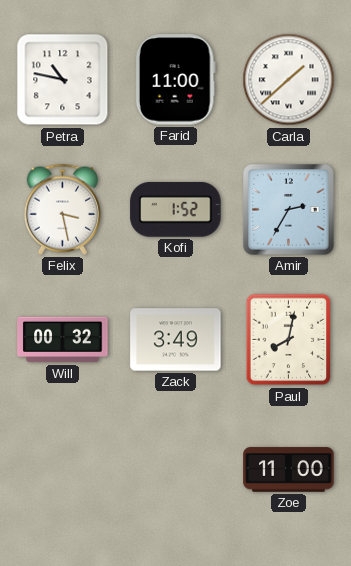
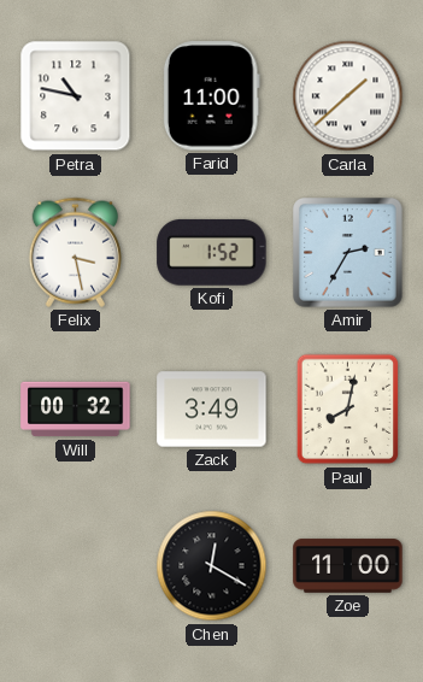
Chen: none -> 12:20
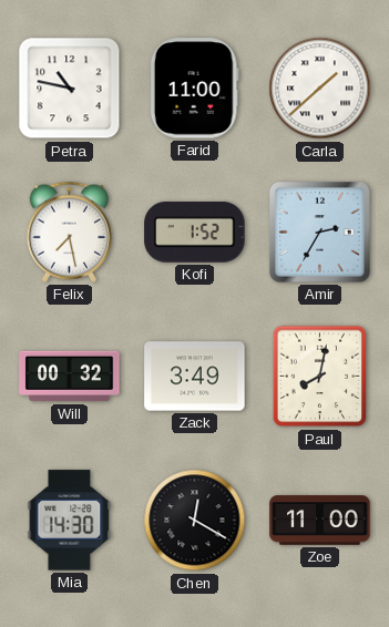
Felix: 3:28 -> 7:28
Mia: none -> 14:30
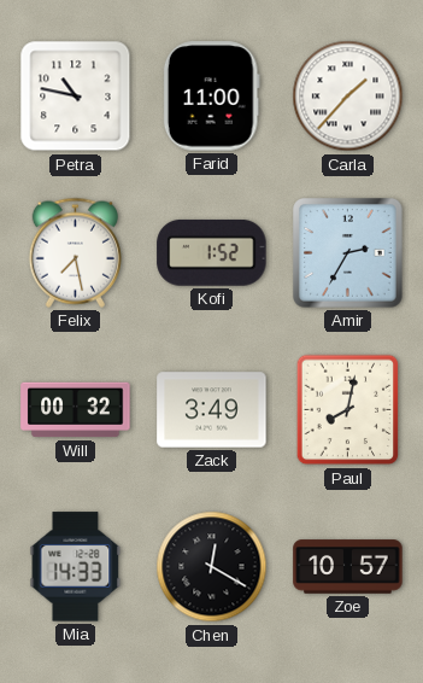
Carla: 1:38 -> 1:37
Mia: 14:30 -> 14:33
Zoe: 11:00 -> 10:57
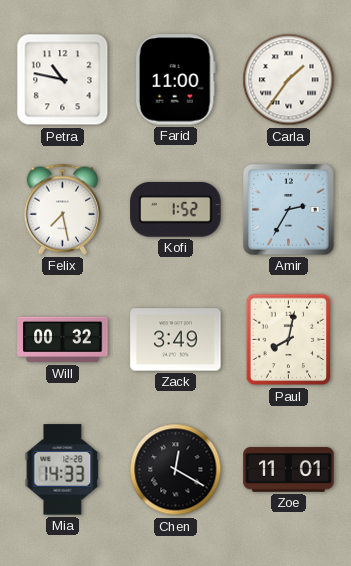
Carla: 1:37 -> 1:36
Zoe: 10:57 -> 11:01
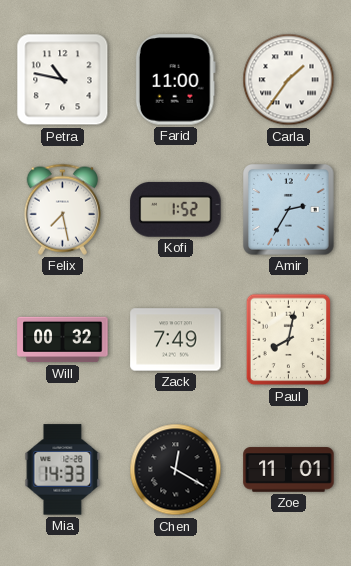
Zack: 3:49 -> 7:49
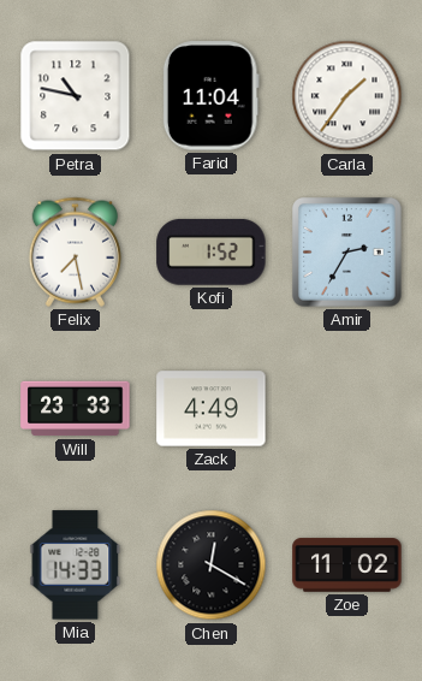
Farid: 11:00 -> 11:04
Will: 00:32 -> 23:33
Zack: 7:49 -> 4:49
Paul: 8:02 -> none
Zoe: 11:01 -> 11:02
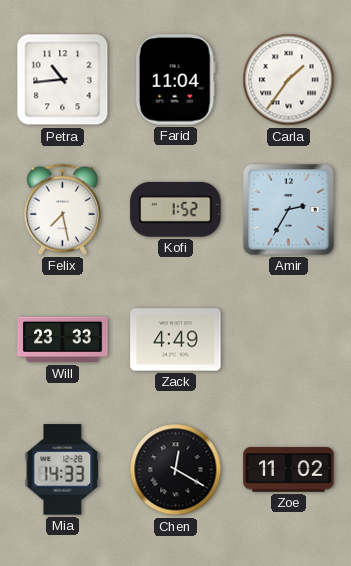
Petra: 10:47 -> 10:44
